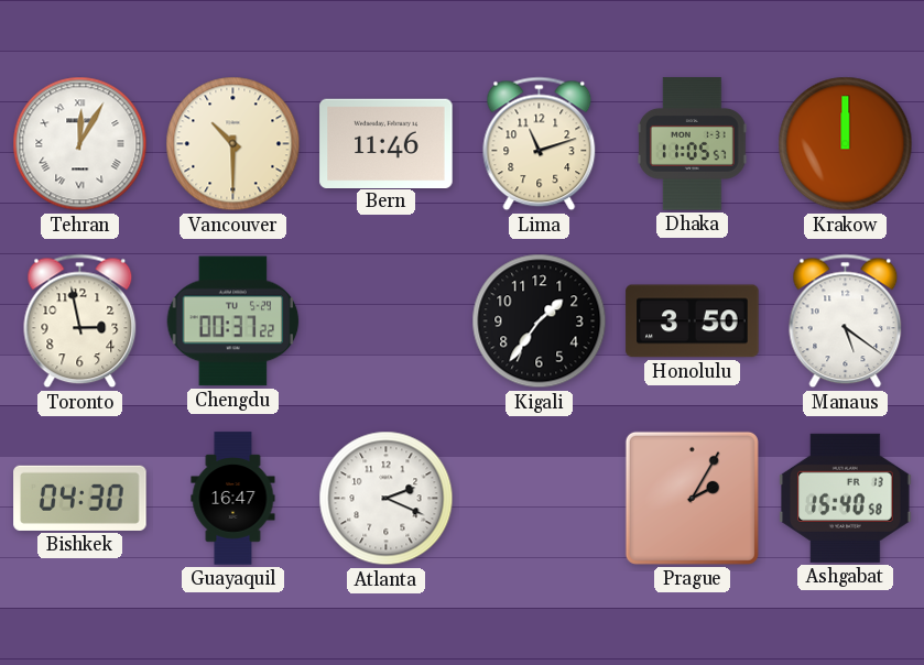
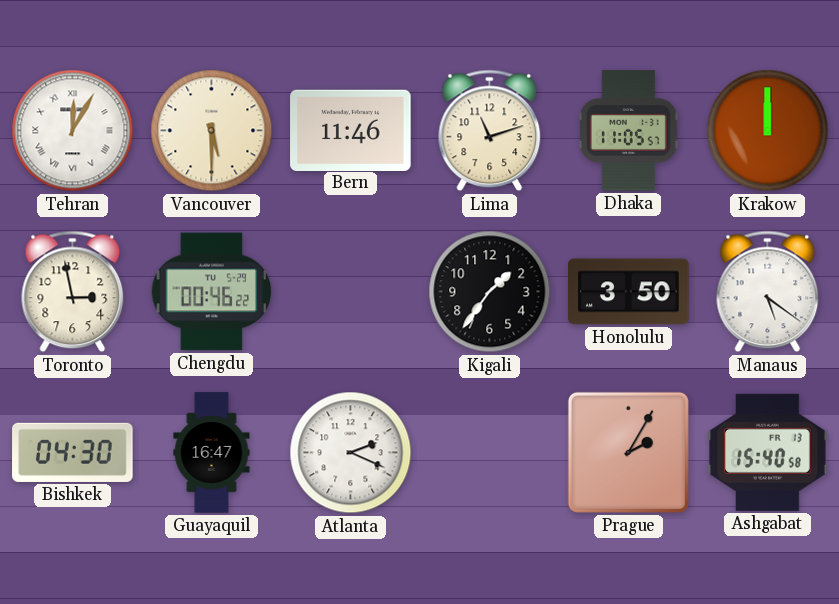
Vancouver: 10:30 -> 5:30
Chengdu: 00:37 -> 00:46
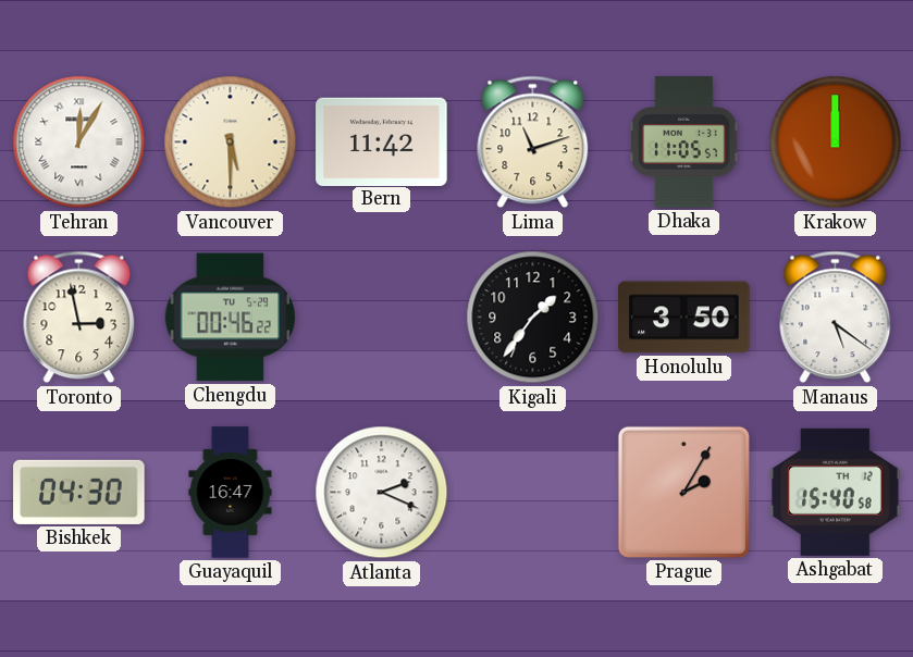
Bern: 11:46 -> 11:42
Ashgabat date: FR 13 -> TH 12
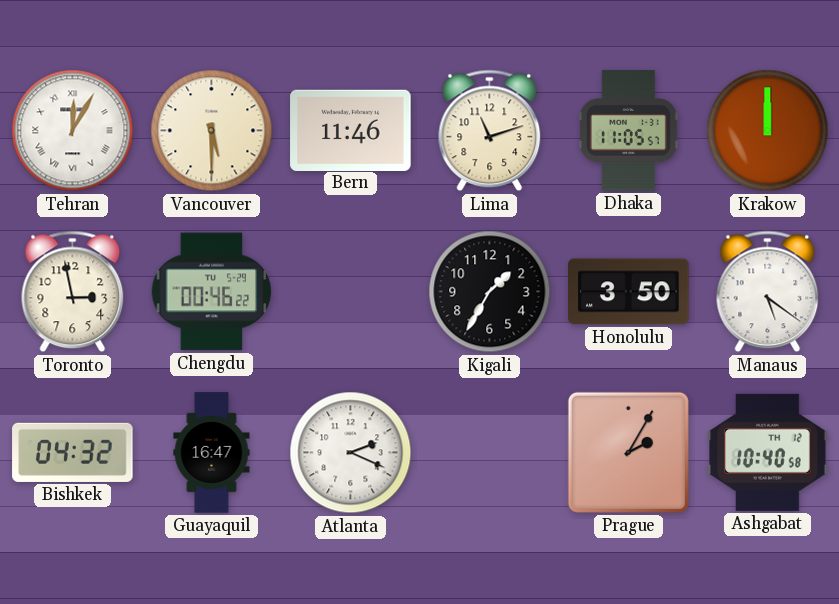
Bern: 11:42 -> 11:46
Kigali: 1:36 -> 1:35
Bishkek: 04:30 -> 04:32
Ashgabat: 15:40 -> 10:40
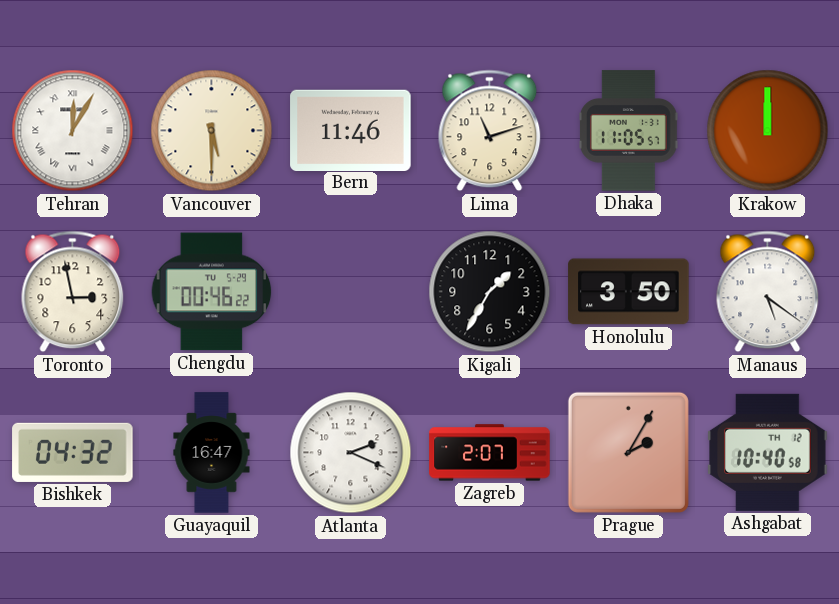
Zagreb: none -> 2:07
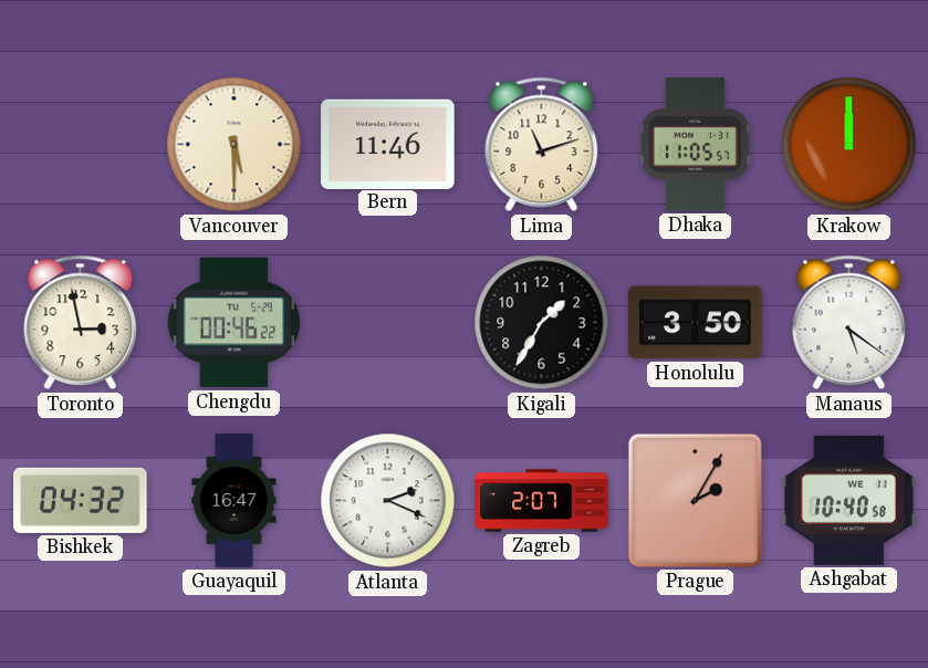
Tehran: 12:05 -> none
Ashgabat date: TH 12 -> WE 11
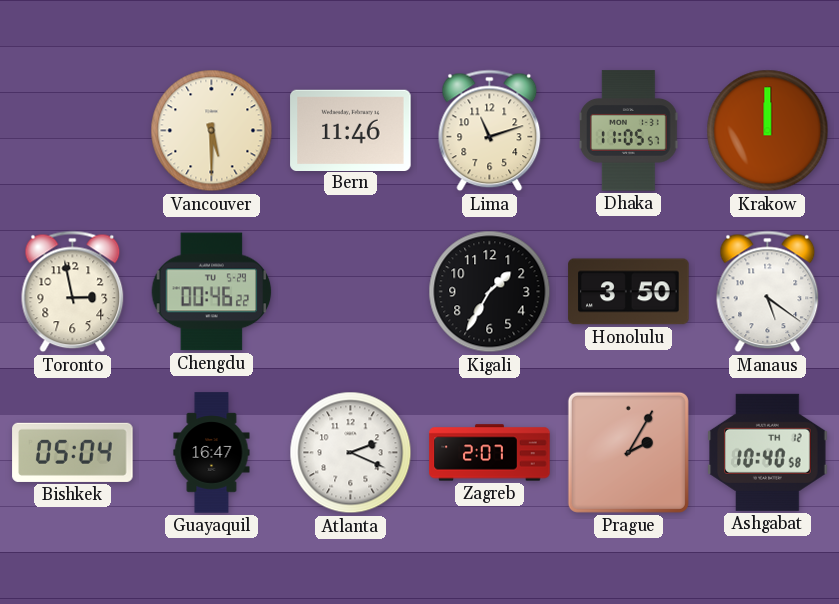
Bishkek: 04:32 -> 05:04
Ashgabat date: WE 11 -> TH 12
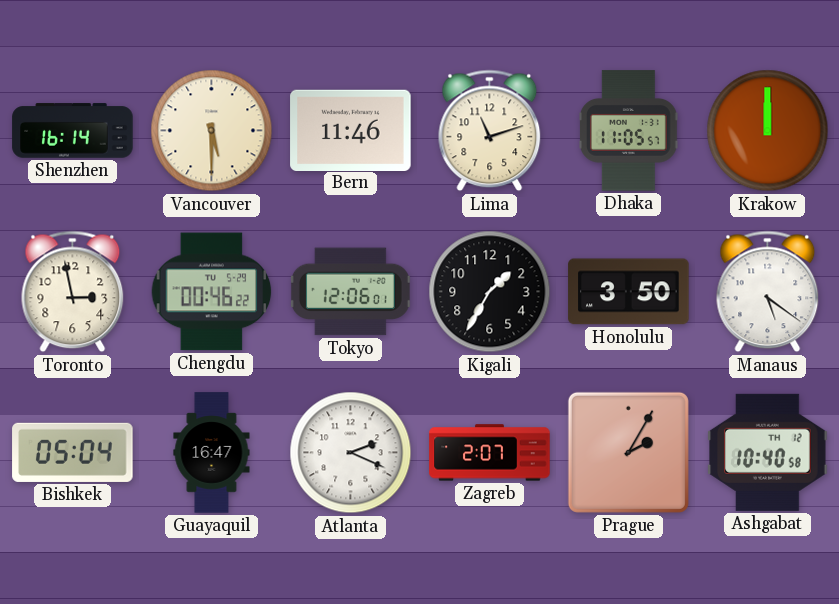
Shenzhen: none -> 16:14
Tokyo: none -> 12:06
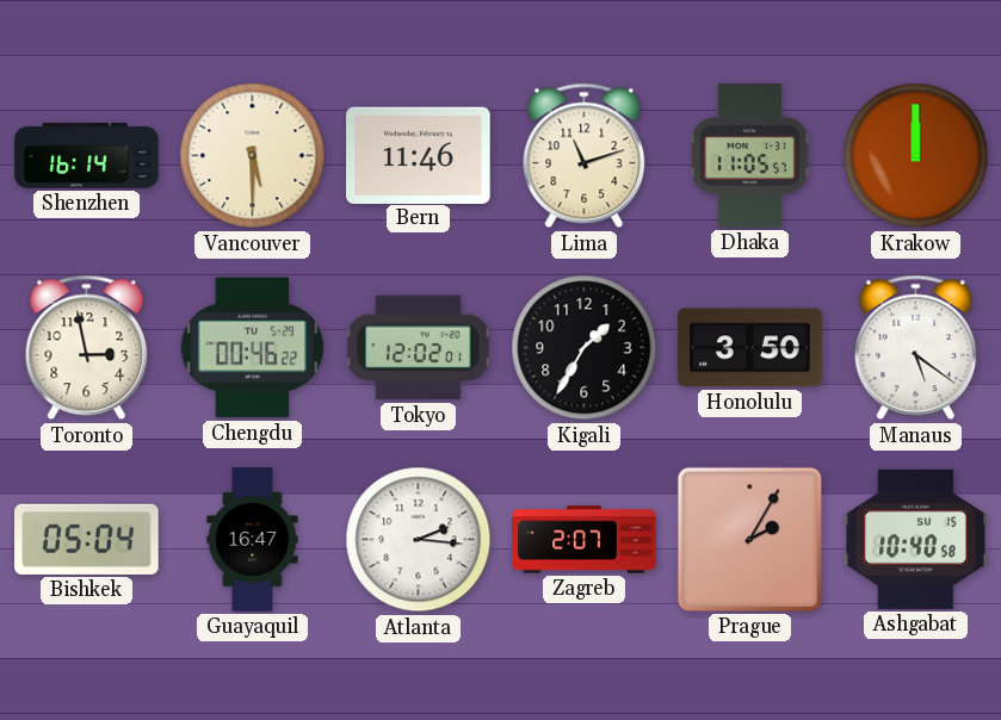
Tokyo: 12:06 -> 12:02
Atlanta: 2:19 -> 2:16
Ashgabat date: TH 12 -> SU 15
